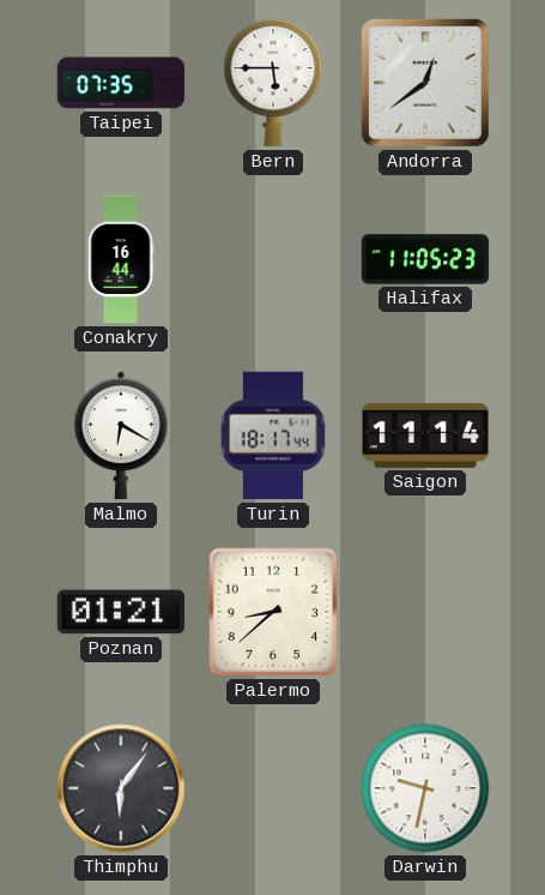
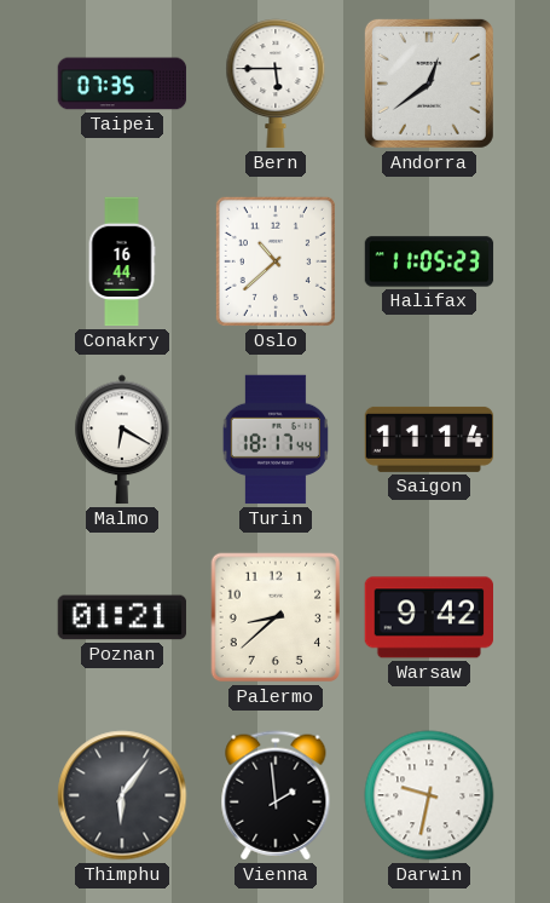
Oslo: none -> 10:38
Warsaw: none -> 9:42
Vienna: none -> 1:59
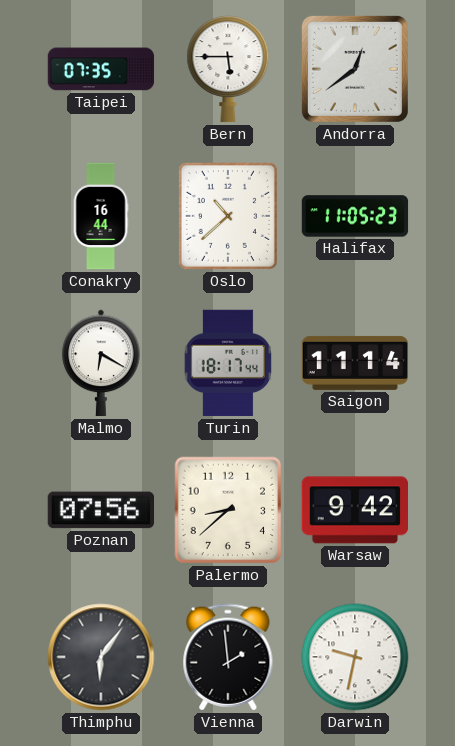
Poznan: 01:21 -> 07:56
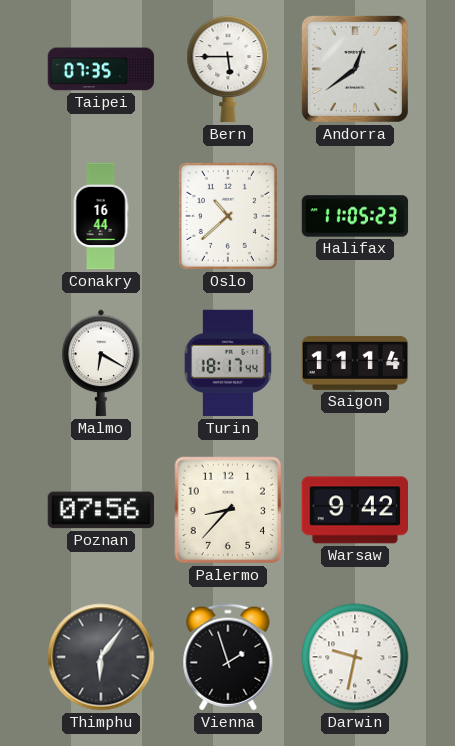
Palermo: 8:38 -> 8:37
Vienna: 1:59 -> 1:57
